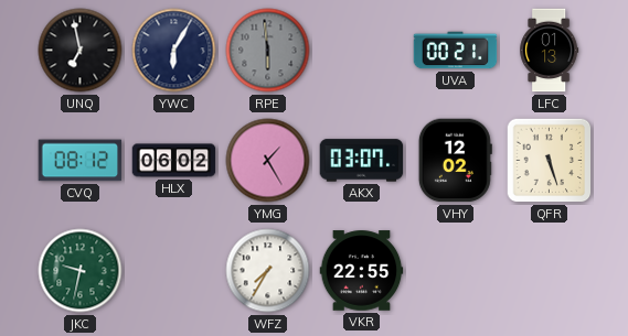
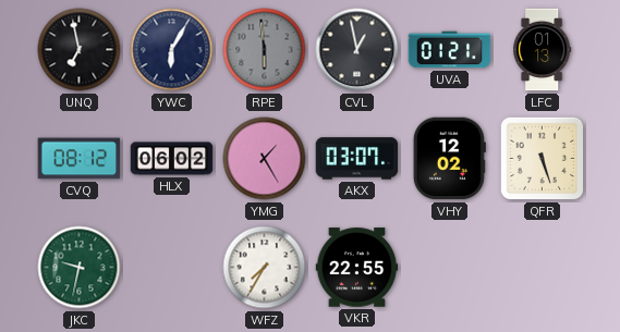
CVL: none -> 12:58
UVA: 00:21 -> 01:21
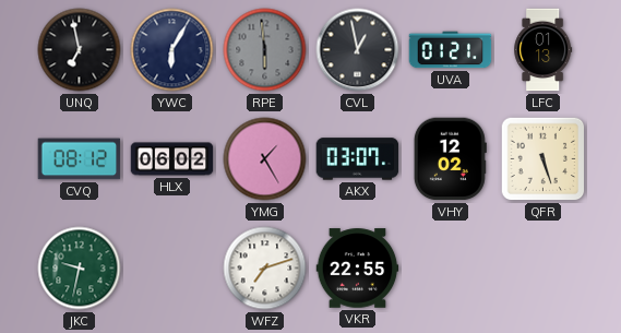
WFZ: 7:35 -> 7:12
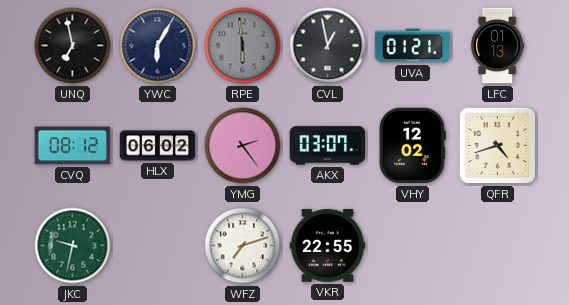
YMG: 1:25 -> 2:24
QFR: 5:27 -> 4:42
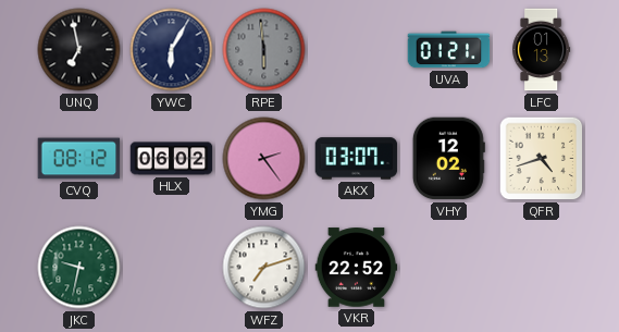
CVL: 12:58 -> none
VKR: 22:55 -> 22:52
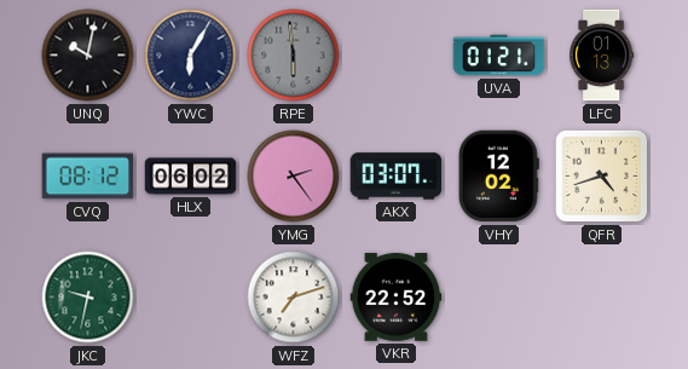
UNQ: 6:58 -> 10:02
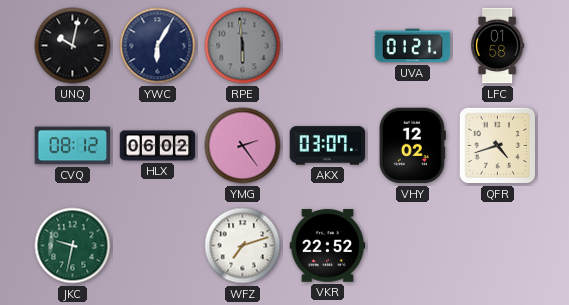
LFC: 01:13 -> 01:58
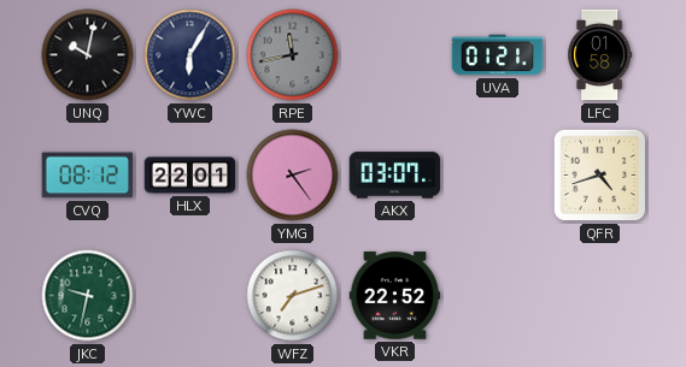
RPE: 5:59 -> 11:43
HLX: 06:02 -> 22:01
VHY: 12:02 -> none
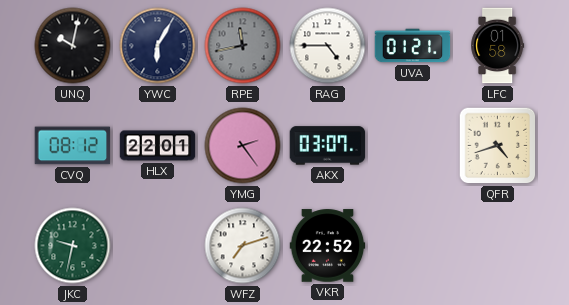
RAG: none -> 4:45
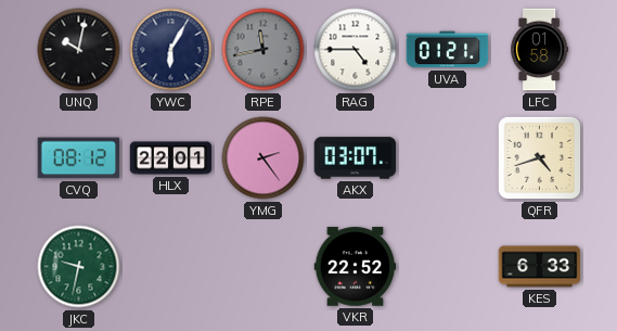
WFZ: 7:12 -> none
KES: none -> 6:33
